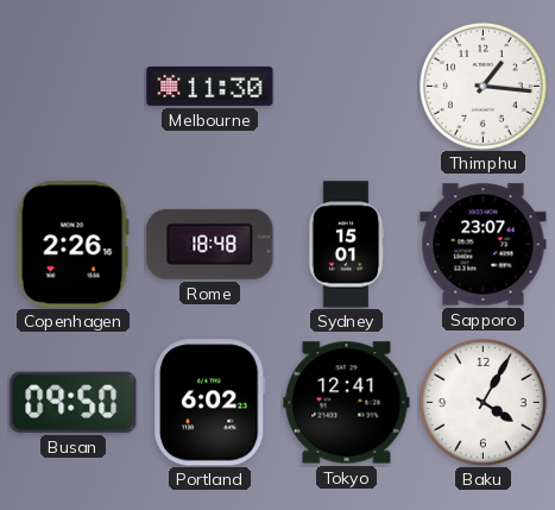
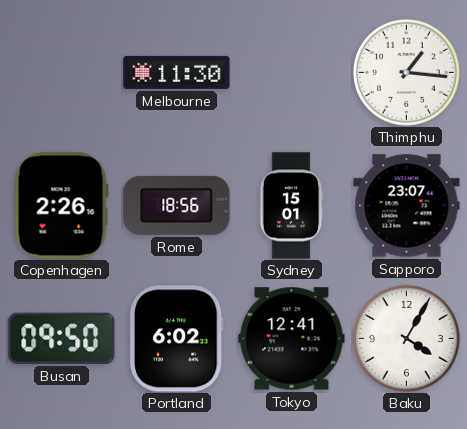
Rome: 18:48 -> 18:56
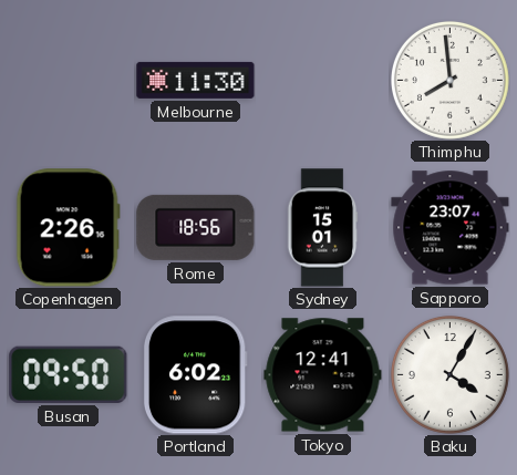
Thimphu: 1:16 -> 7:59
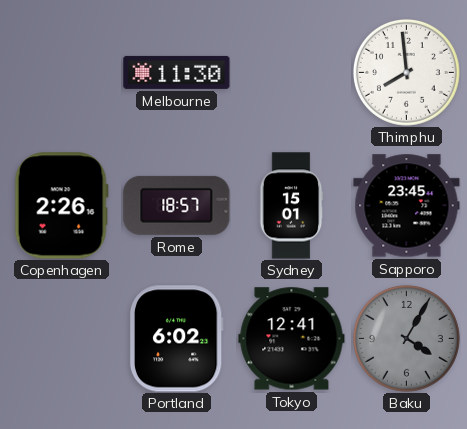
Rome: 18:56 -> 18:57
Sapporo: 23:07 -> 23:45
Busan: 09:50 -> none
Baku dial: white -> grey
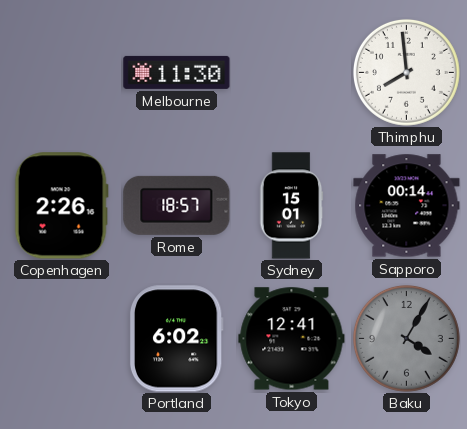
Sapporo: 23:45 -> 00:14
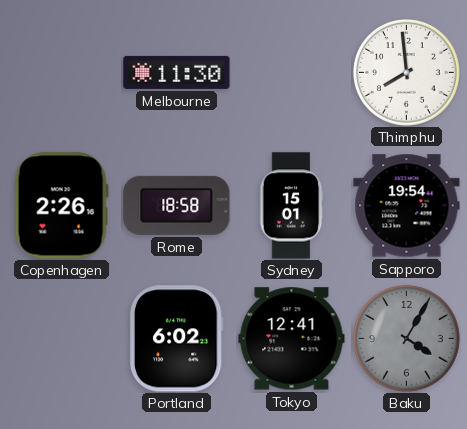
Rome: 18:57 -> 18:58
Sapporo: 00:14 -> 19:54
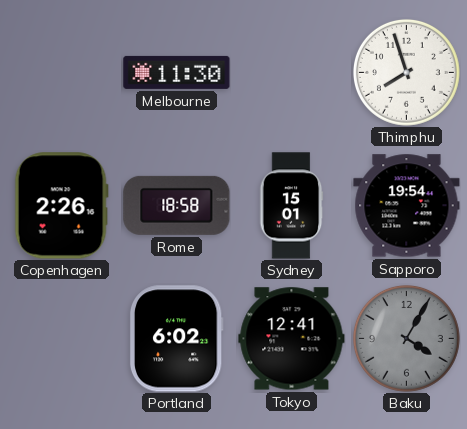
Thimphu: 7:59 -> 7:57
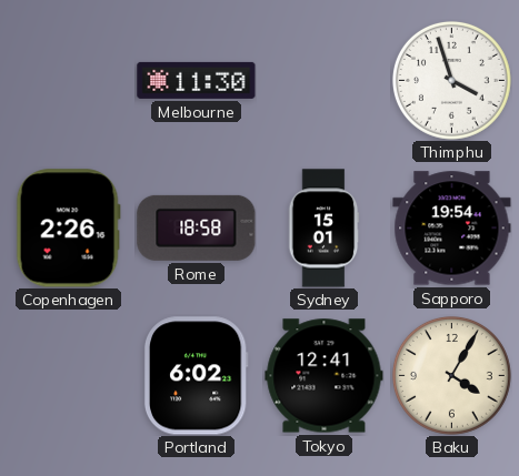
Thimphu: 7:57 -> 3:57
Baku dial: grey -> cream
